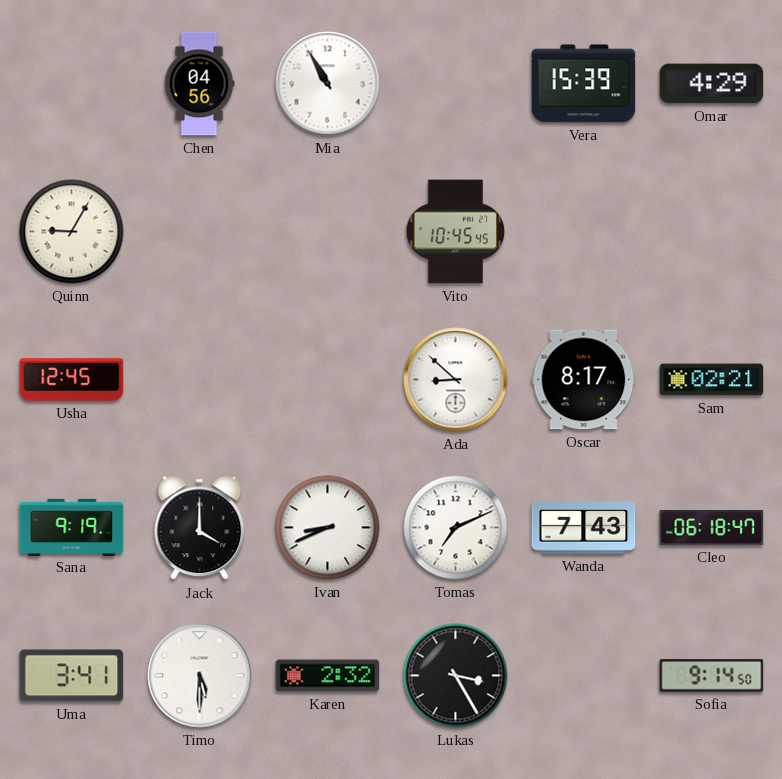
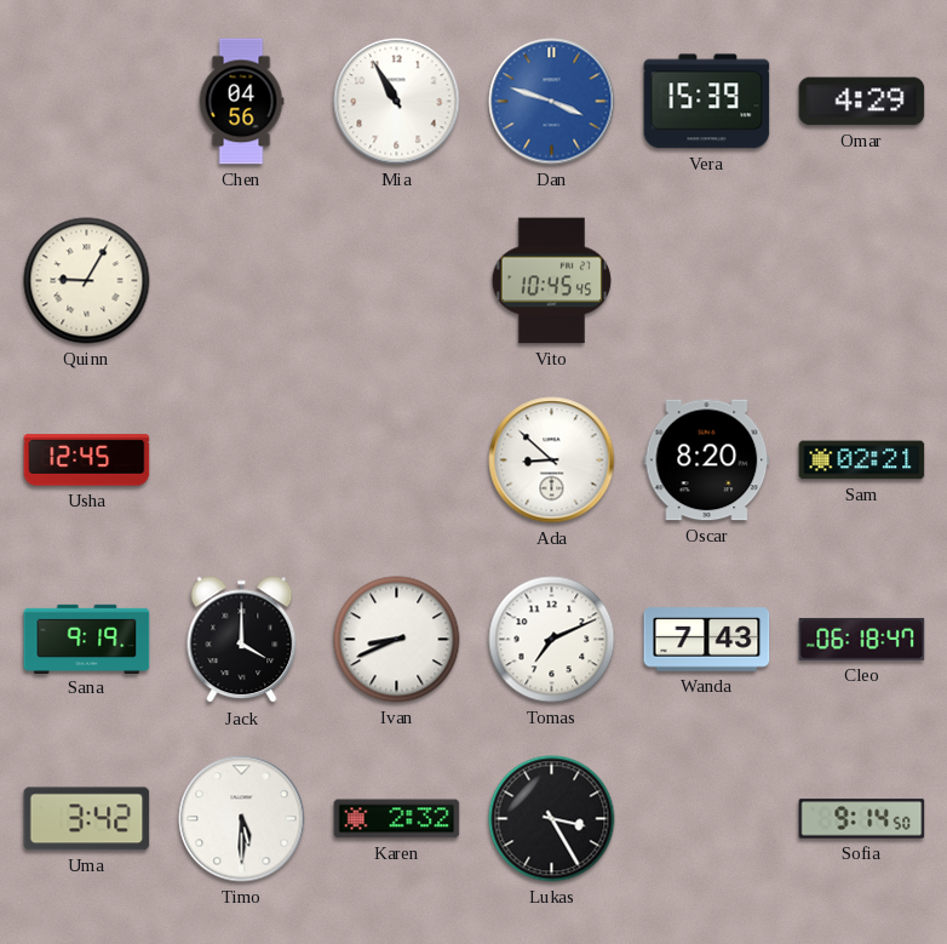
Dan: none -> 3:48
Oscar: 8:17 -> 8:20
Uma: 3:41 -> 3:42
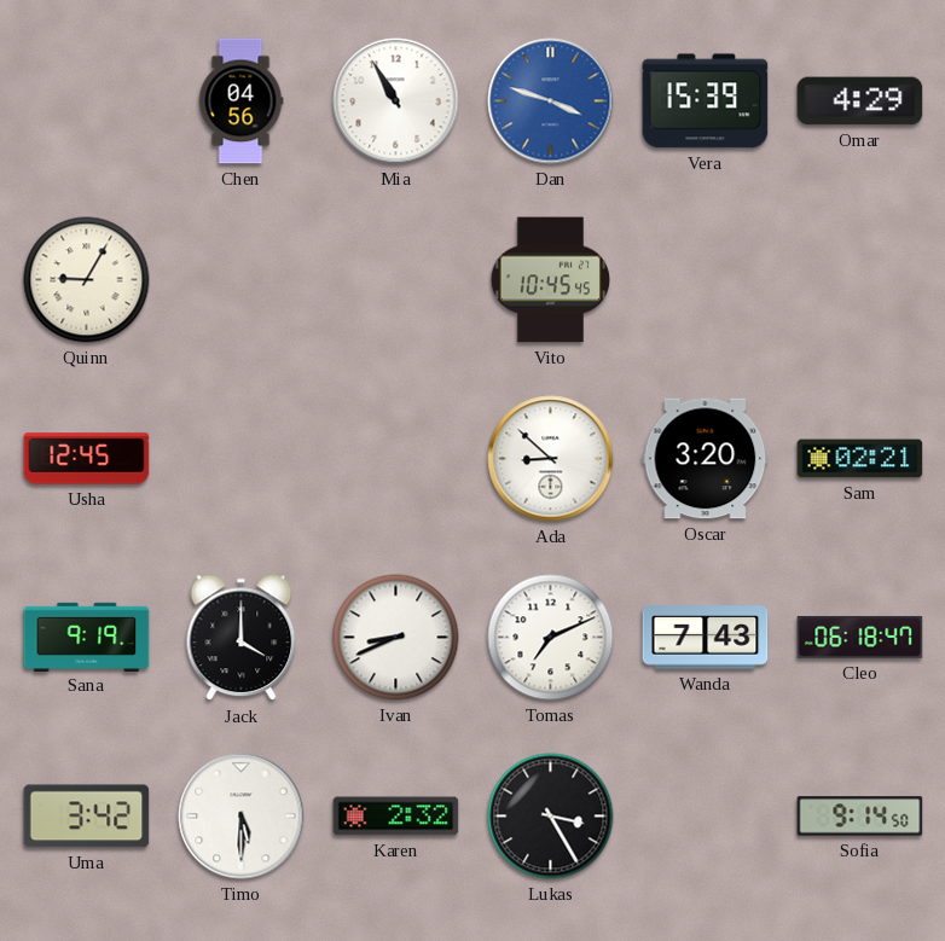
Oscar: 8:20 -> 3:20
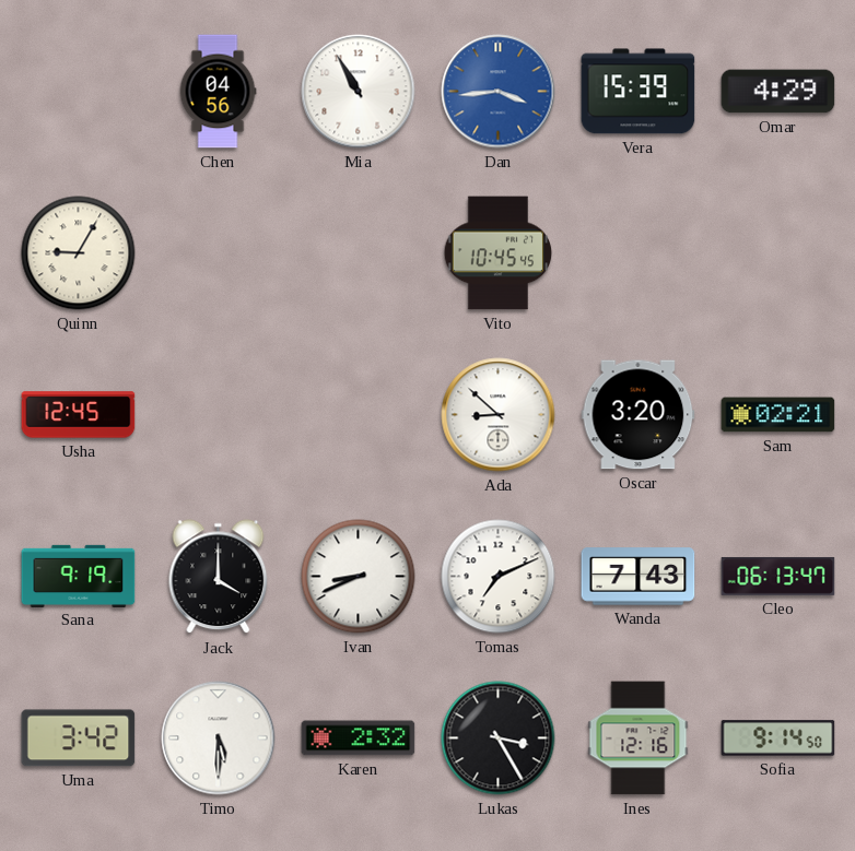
Dan: 3:48 -> 3:44
Cleo: 06:18 -> 06:13
Ines: none -> 12:16
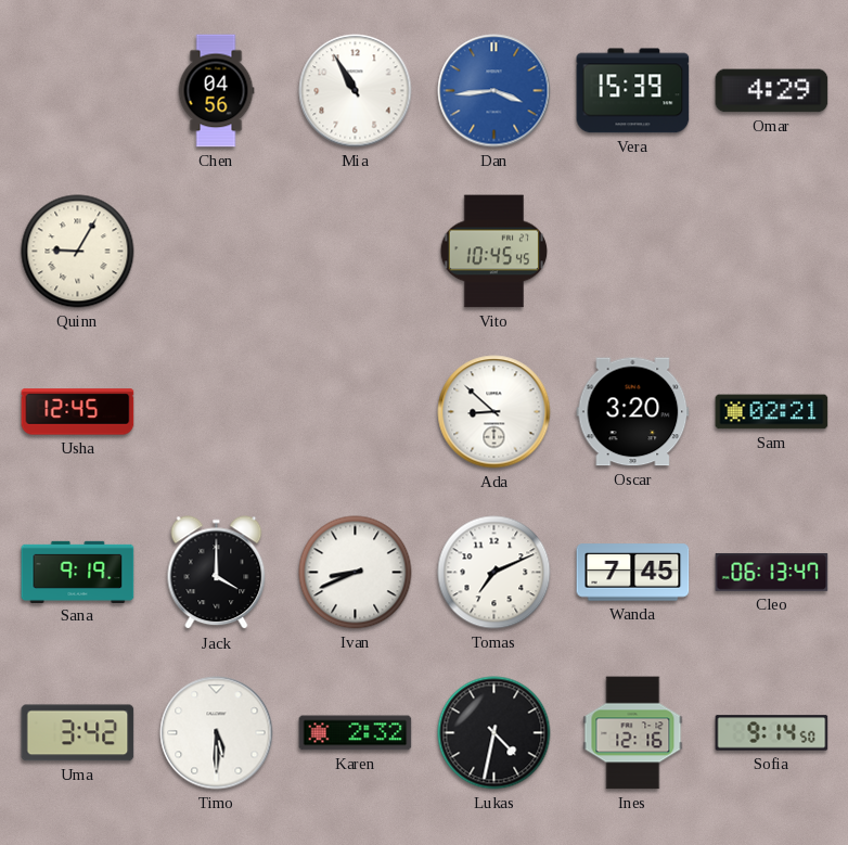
Wanda: 7:43 -> 7:45
Lukas: 3:25 -> 4:32
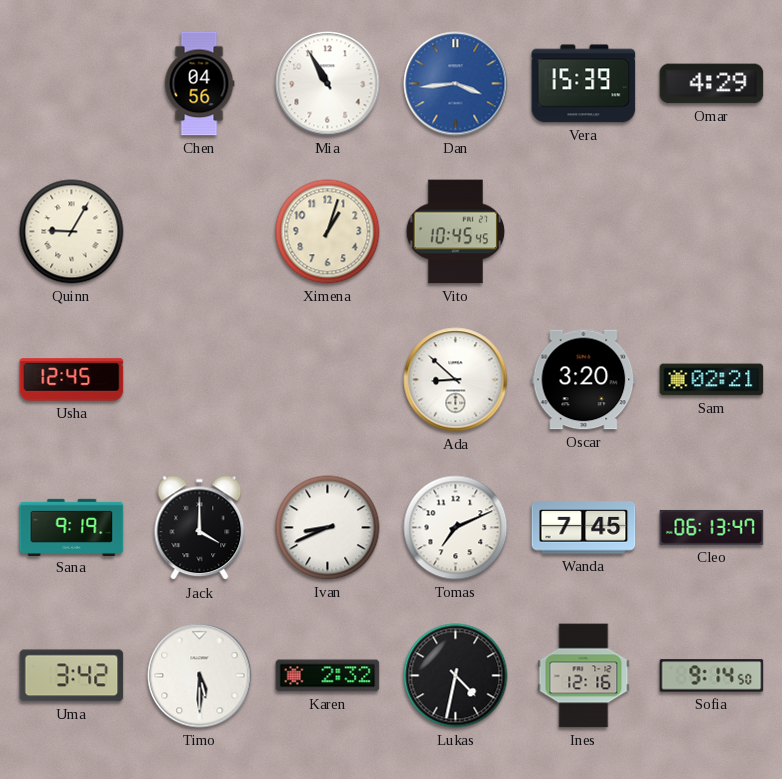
Ximena: none -> 1:03
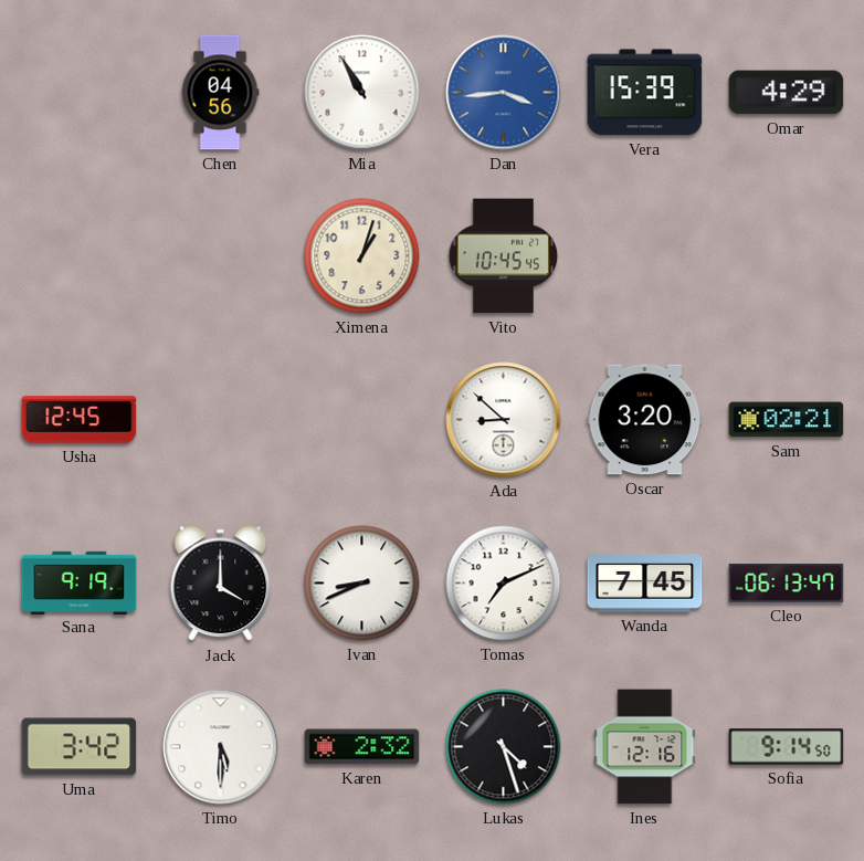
Quinn: 9:05 -> none
Lukas: 4:32 -> 4:27
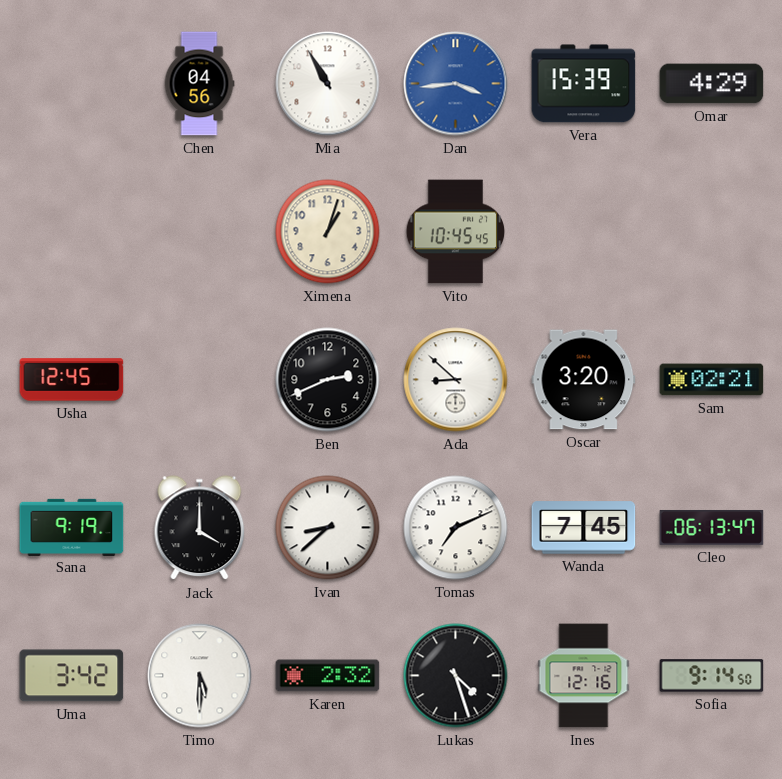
Ben: none -> 2:41
Ivan: 8:41 -> 8:38
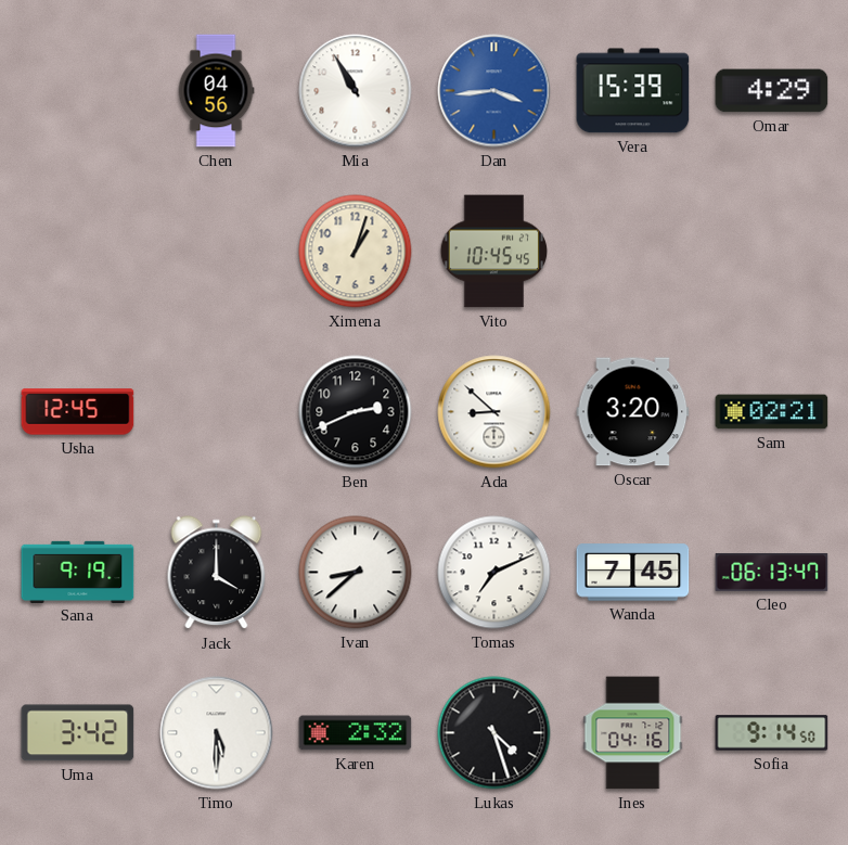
Ines: 12:16 -> 04:16
